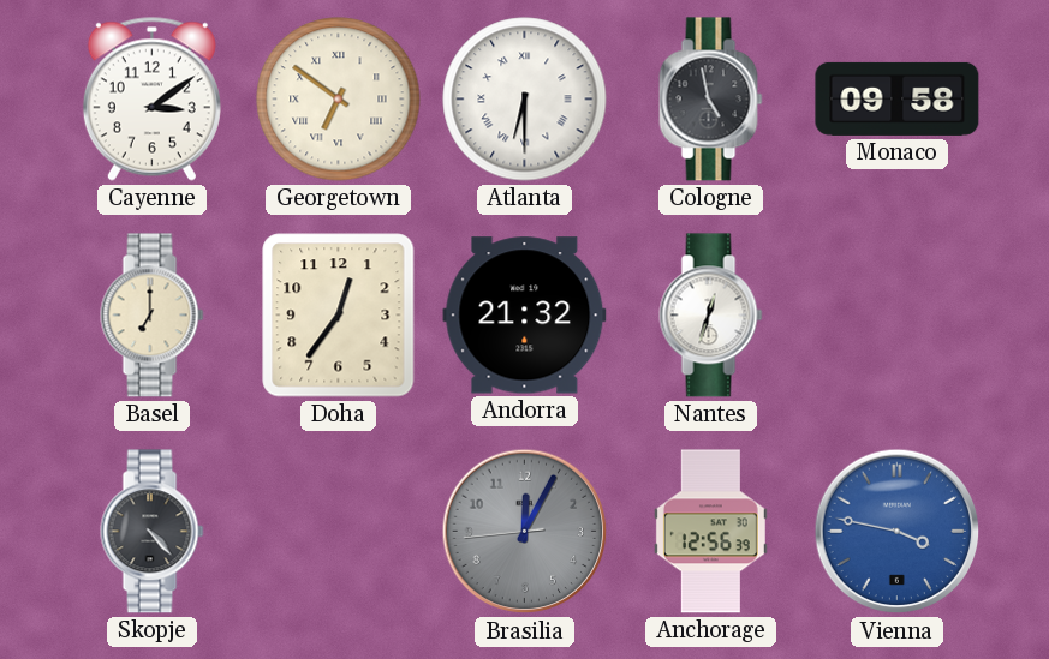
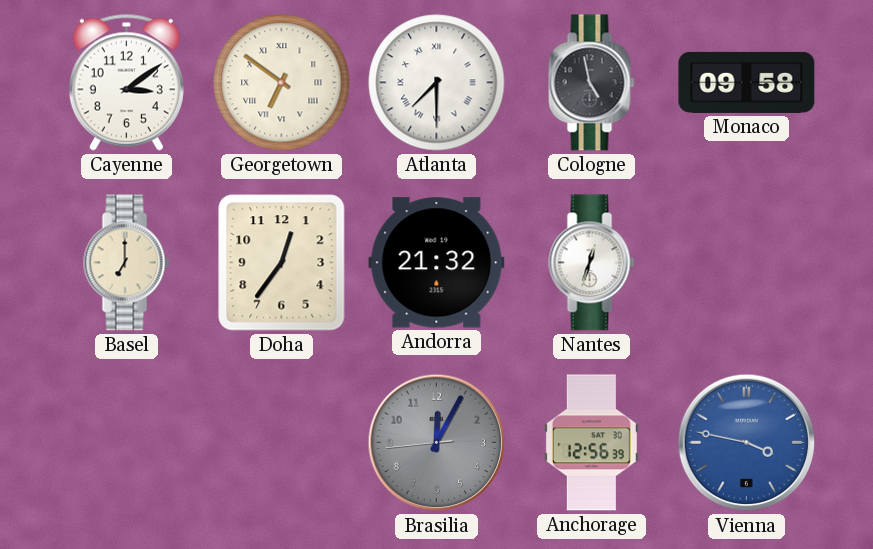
Atlanta: 6:30 -> 7:30
Skopje: 4:23 -> none
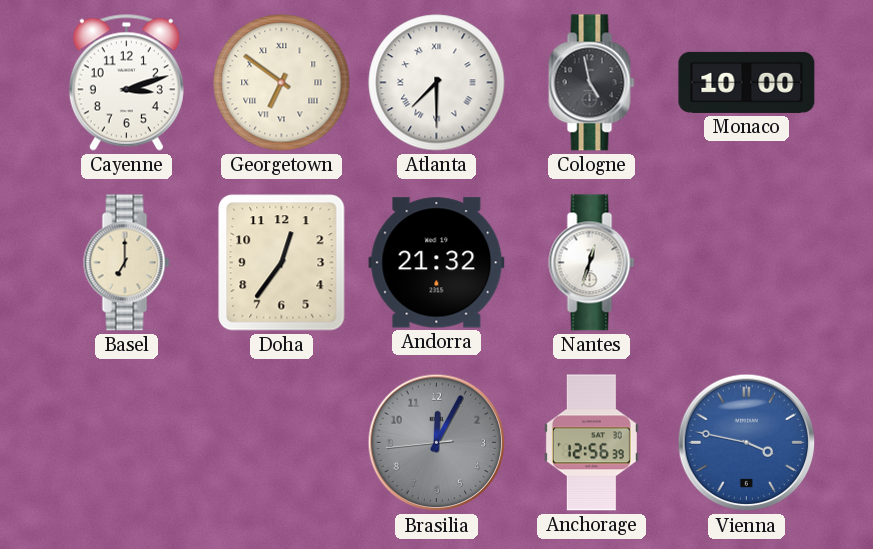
Cayenne: 3:09 -> 3:12
Monaco: 09:58 -> 10:00
